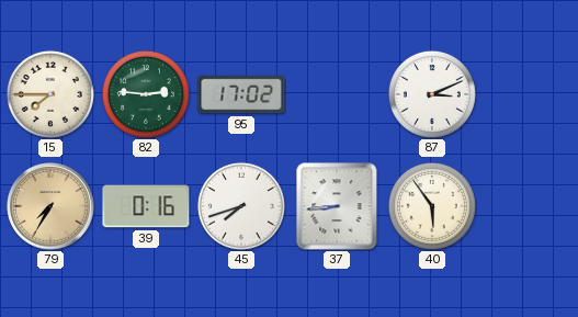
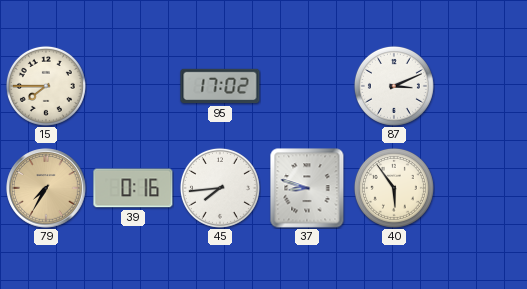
82: 2:46 -> none
45: 7:42 -> 7:44
37: 8:44 -> 8:48
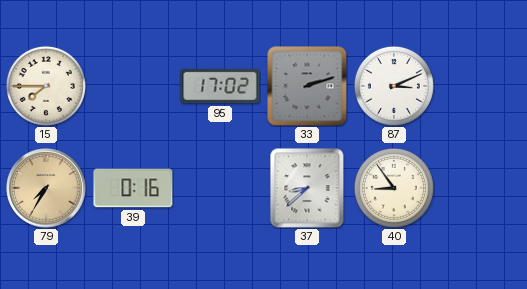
33: none -> 2:12
45: 7:44 -> none
37: 8:48 -> 8:38
40: 5:54 -> 8:54
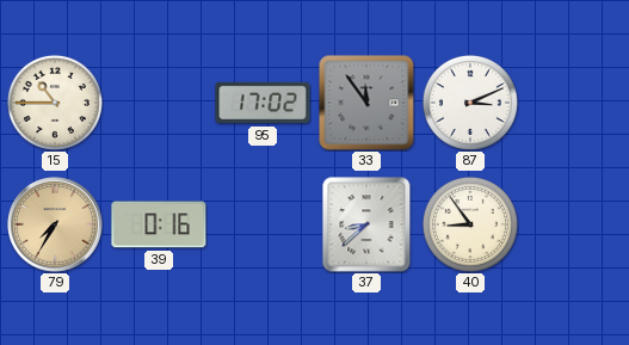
15: 7:45 -> 10:45
33: 2:12 -> 11:54
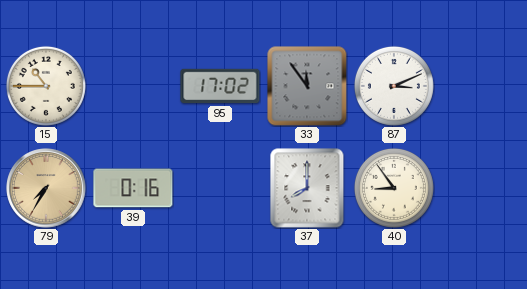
37: 8:38 -> 8:00
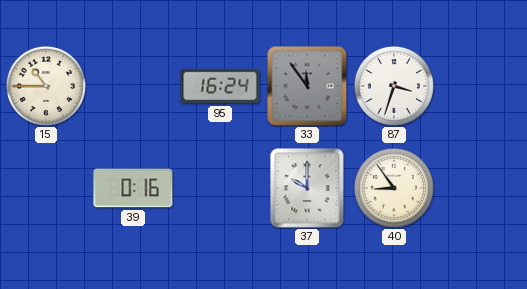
95: 17:02 -> 16:24
87: 3:11 -> 3:33
79: 7:35 -> none
37: 8:00 -> 10:00
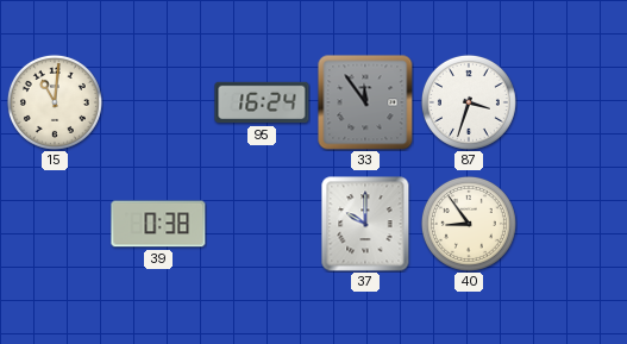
15: 10:45 -> 11:01
39: 0:16 -> 0:38
